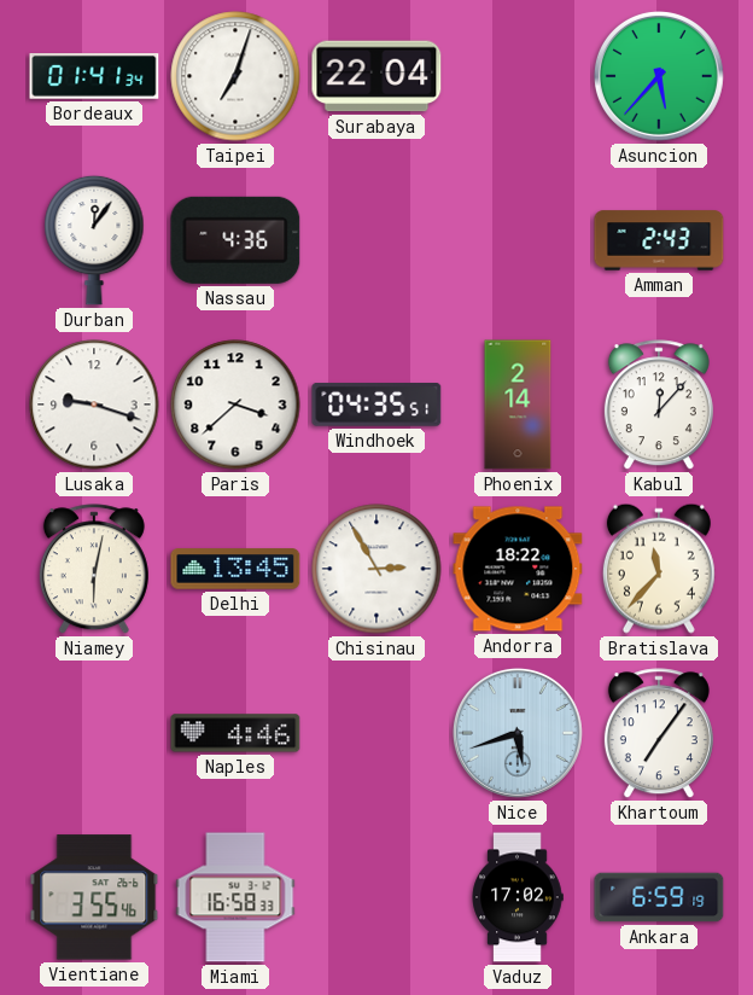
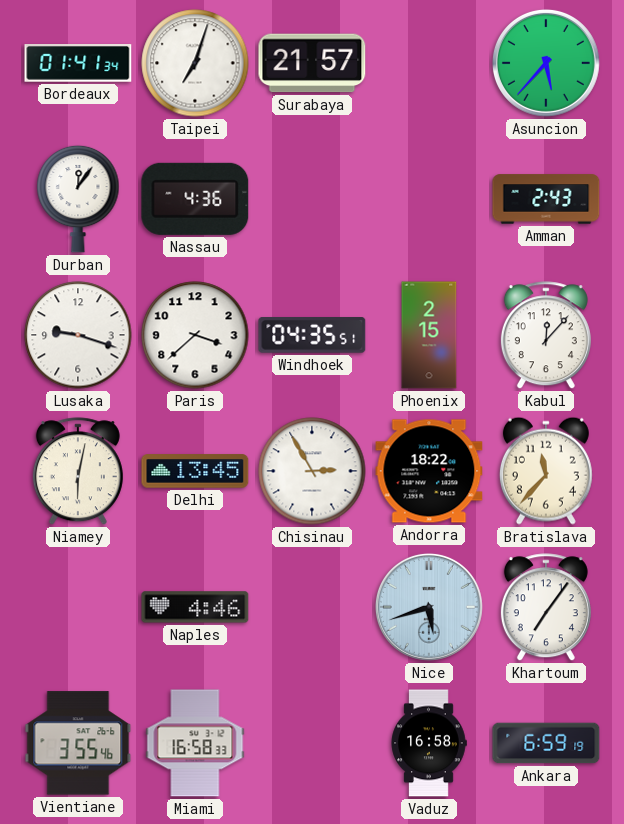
Surabaya: 22:04 -> 21:57
Phoenix: 2:14 -> 2:15
Vaduz: 17:02 -> 16:58
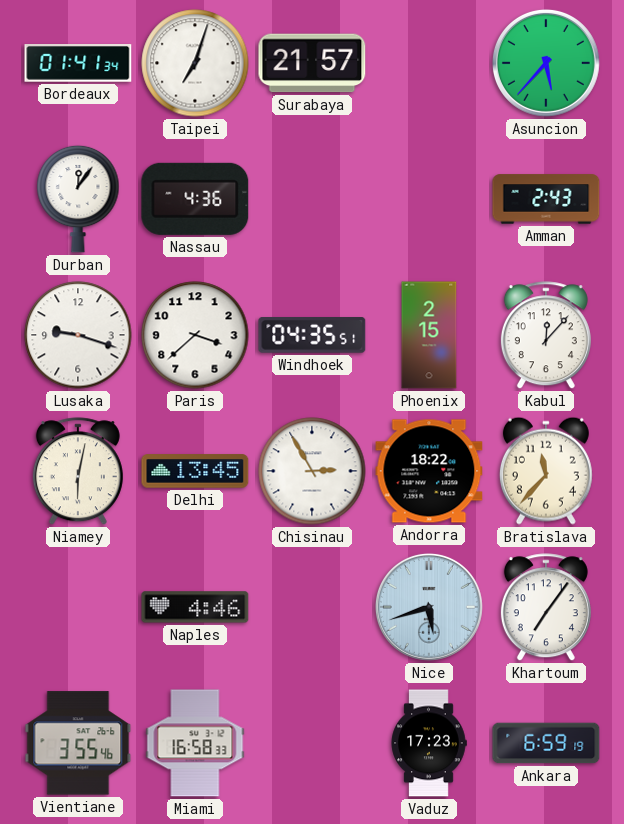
Vaduz: 16:58 -> 17:23
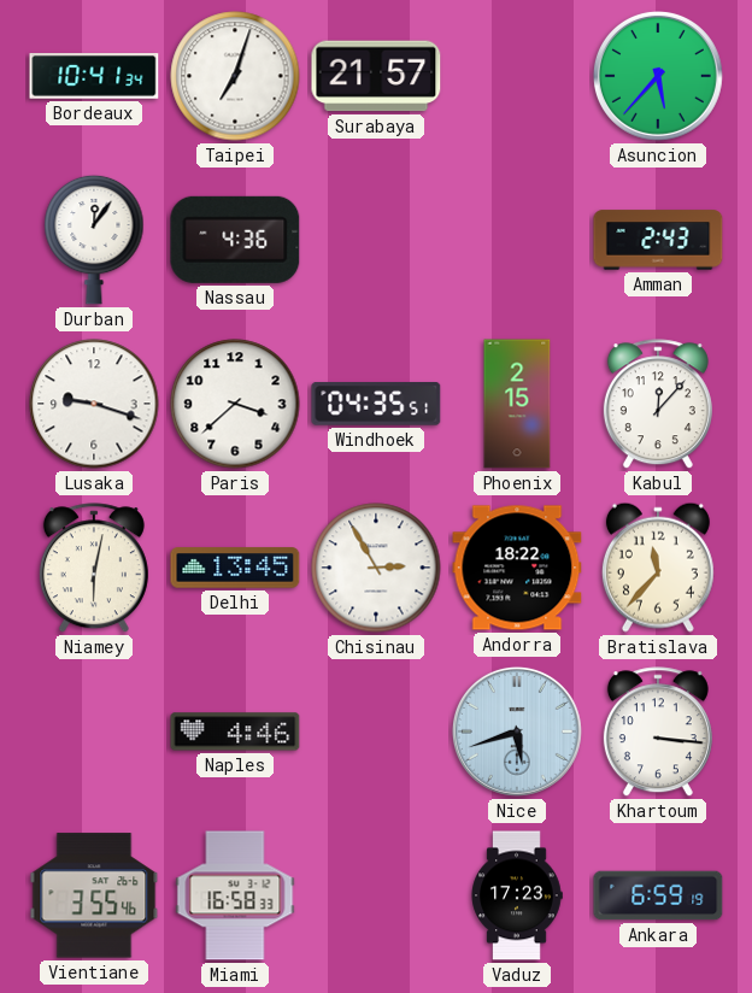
Bordeaux: 01:41 -> 10:41
Khartoum: 7:06 -> 3:16
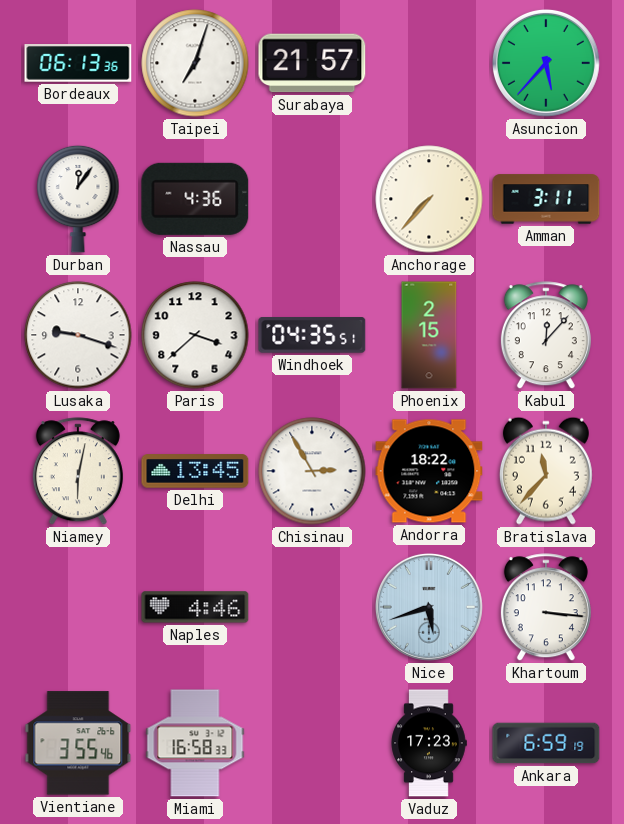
Bordeaux: 10:41 -> 06:13
Anchorage: none -> 7:37
Amman: 2:43 -> 3:11
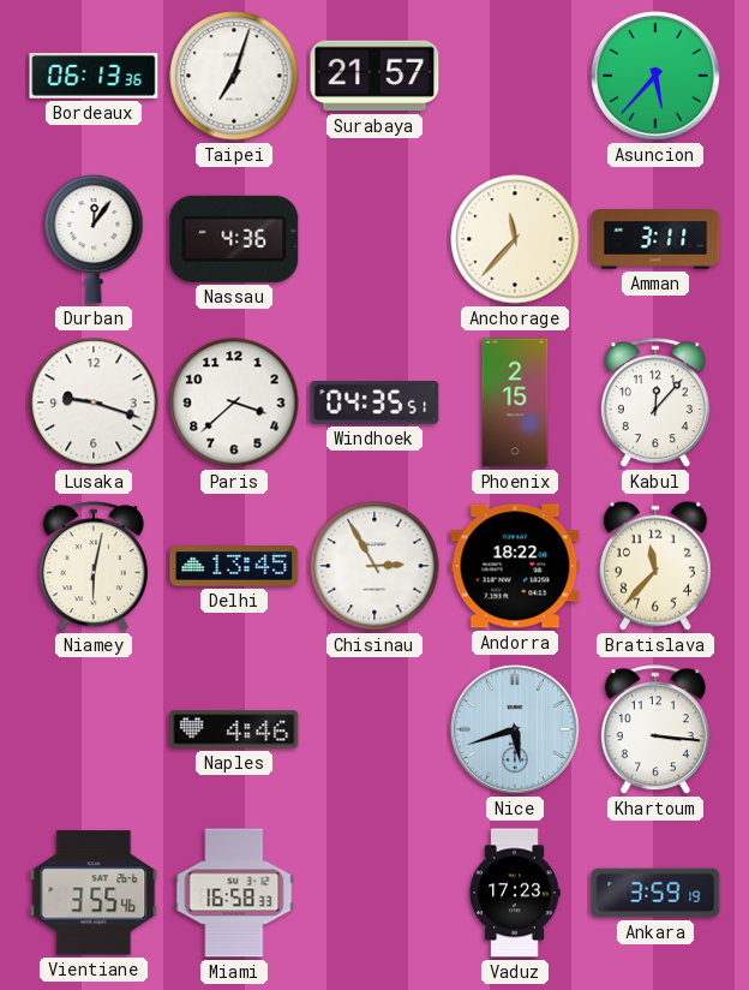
Anchorage: 7:37 -> 11:37
Ankara: 6:59 -> 3:59
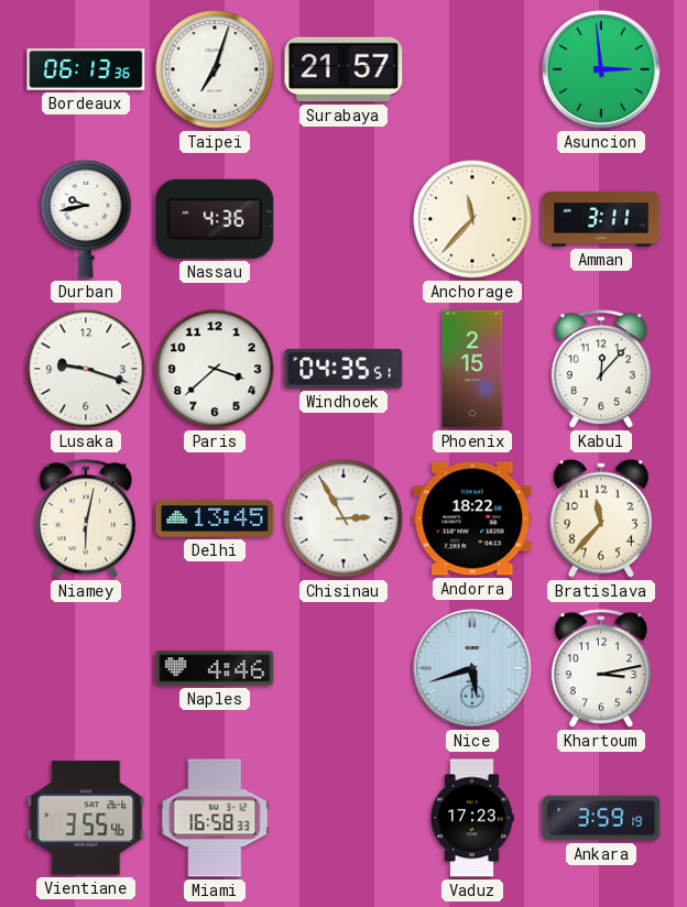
Asuncion: 5:37 -> 2:59
Durban: 12:06 -> 9:43
Khartoum: 3:16 -> 3:13
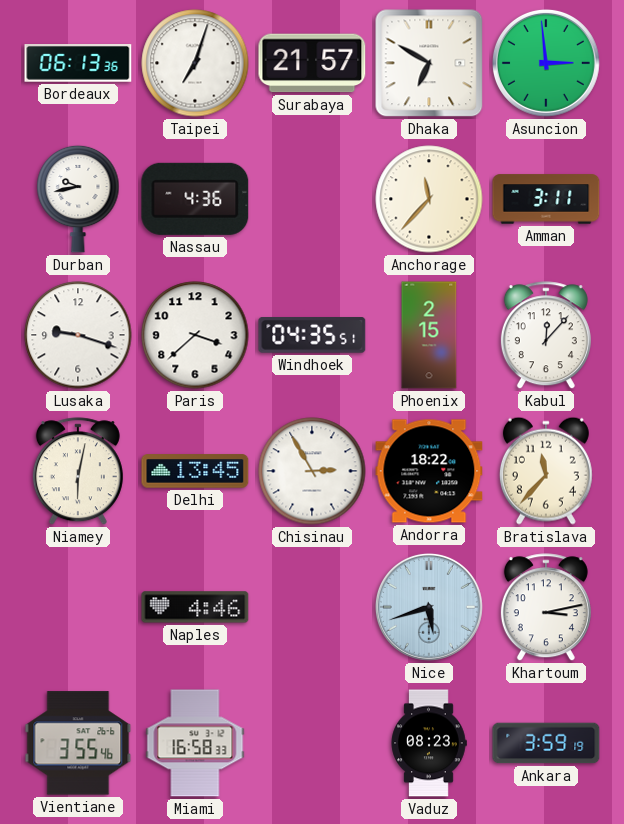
Dhaka: none -> 6:50
Vaduz: 17:23 -> 08:23
